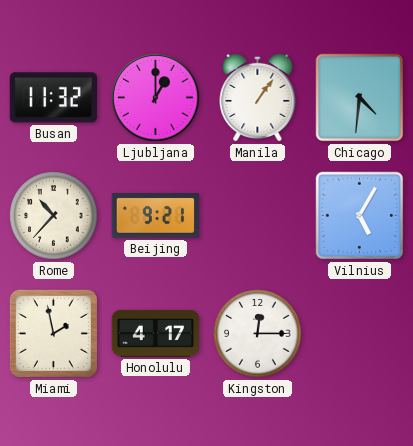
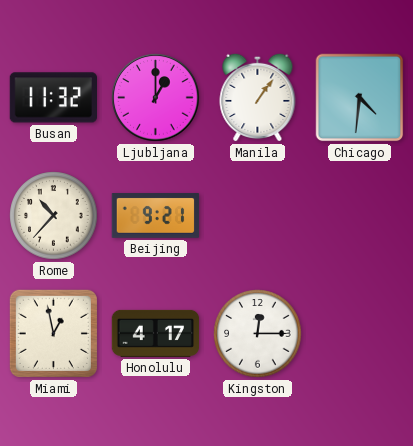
Vilnius: 5:05 -> none
Miami: 1:58 -> 12:58
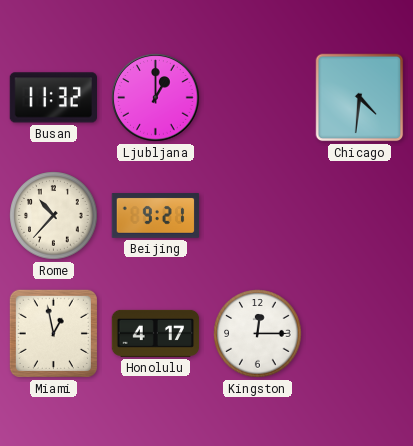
Manila: 1:06 -> none
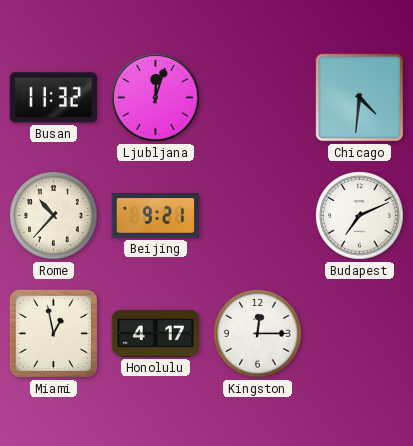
Ljubljana: 1:00 -> 12:03
Budapest: none -> 7:11
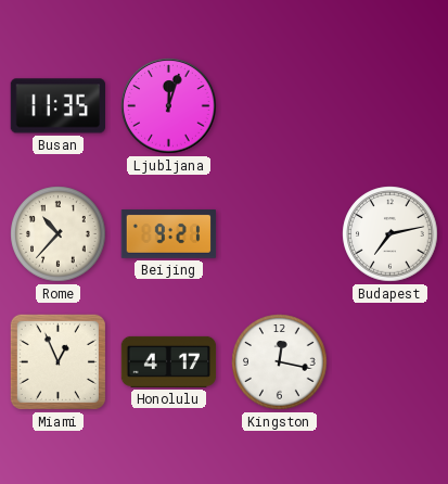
Busan: 11:32 -> 11:35
Chicago: 4:31 -> none
Budapest: 7:11 -> 7:13
Miami: 12:58 -> 12:56
Kingston: 12:15 -> 12:17
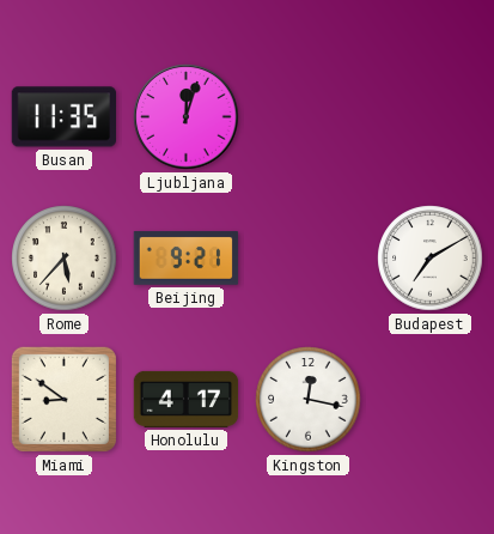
Rome: 10:37 -> 5:37
Budapest: 7:13 -> 7:10
Miami: 12:56 -> 8:51
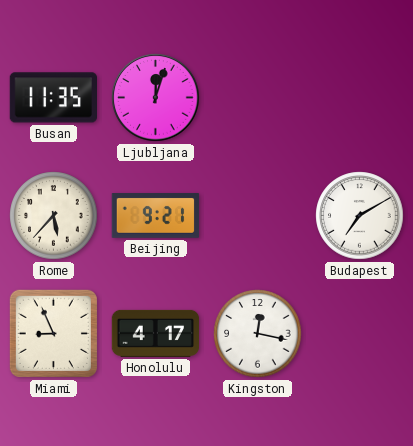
Miami: 8:51 -> 8:56
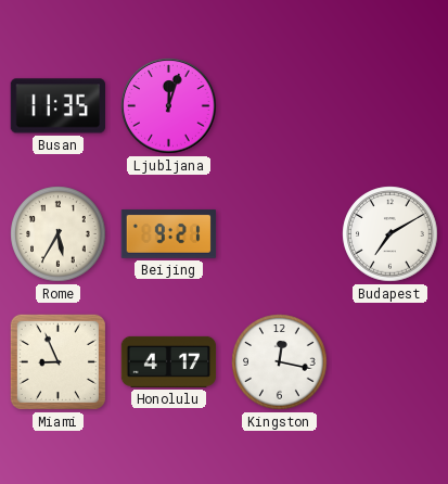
Rome: 5:37 -> 5:35
